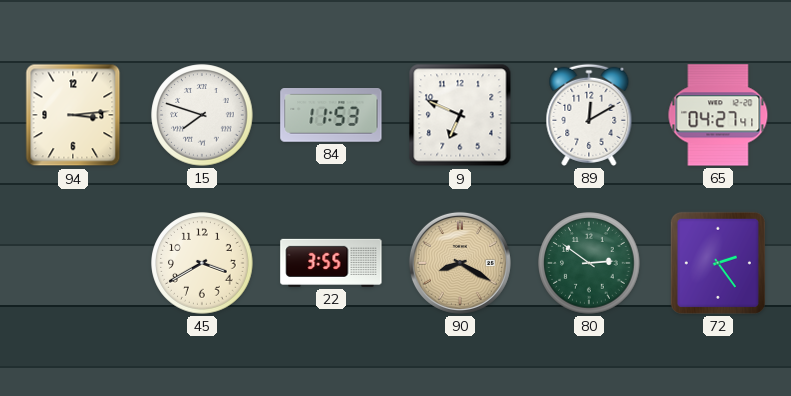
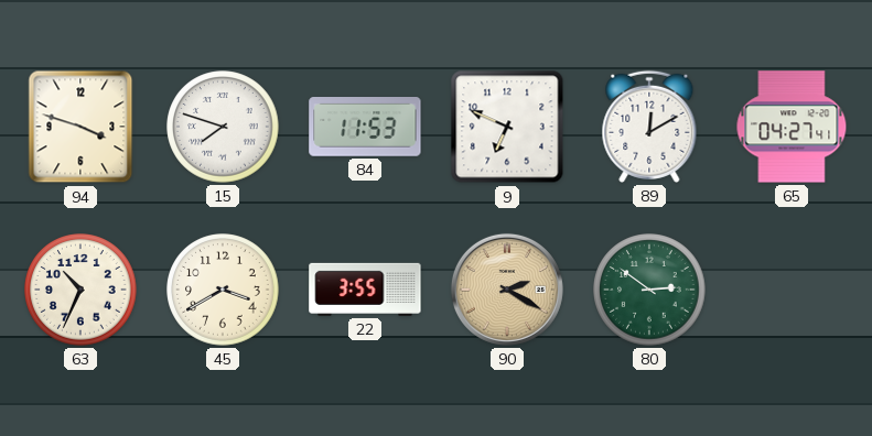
94: 3:14 -> 3:48
63: none -> 10:34
90: 8:20 -> 2:20
72: 2:24 -> none
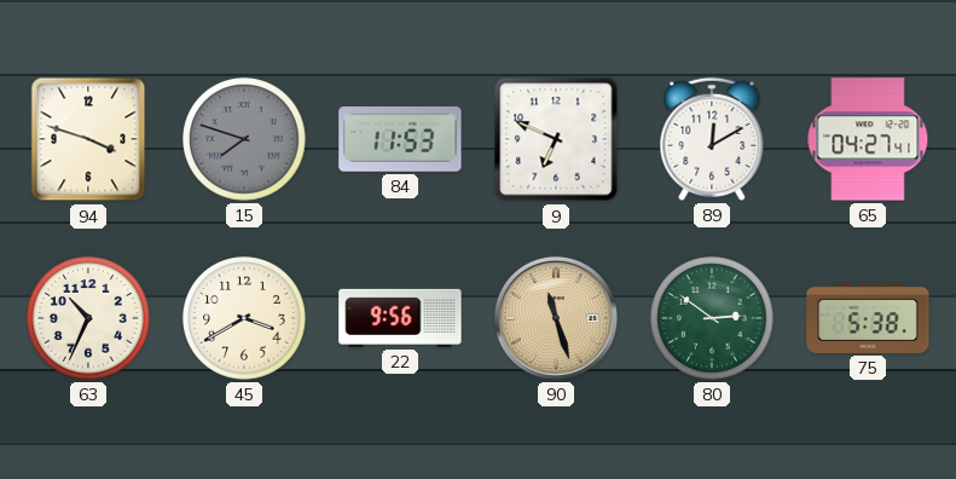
15 dial: white -> grey
22: 3:55 -> 9:56
90: 2:20 -> 11:27
75: none -> 5:38
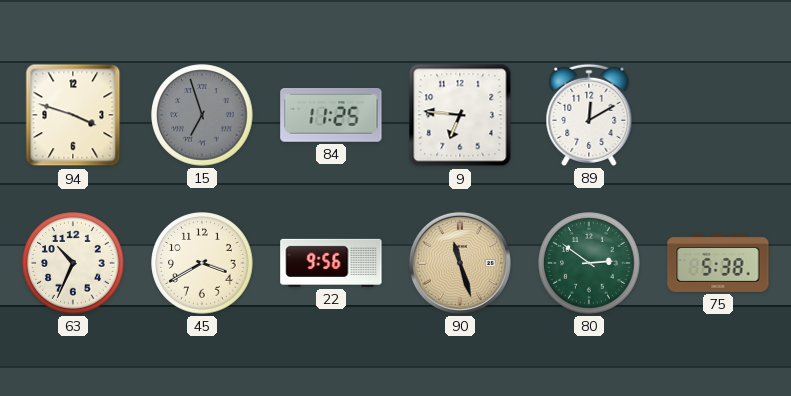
15: 7:48 -> 6:57
84: 11:53 -> 11:25
9: 6:49 -> 6:46
65: 04:27 -> none
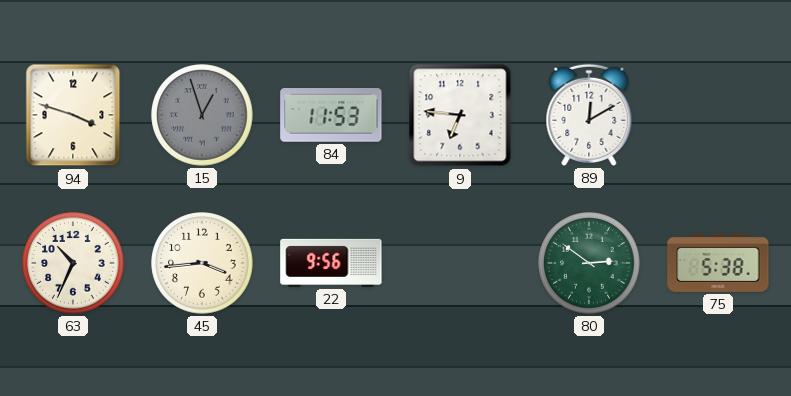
15: 6:57 -> 12:57
84: 11:25 -> 11:53
45: 3:40 -> 3:44
90: 11:27 -> none
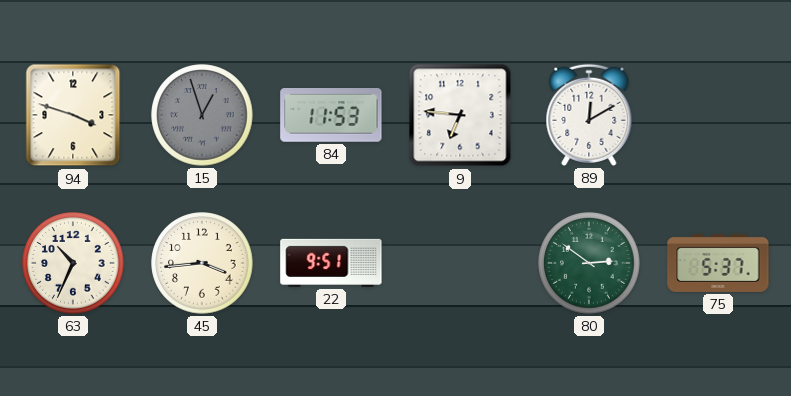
22: 9:56 -> 9:51
75: 5:38 -> 5:37
